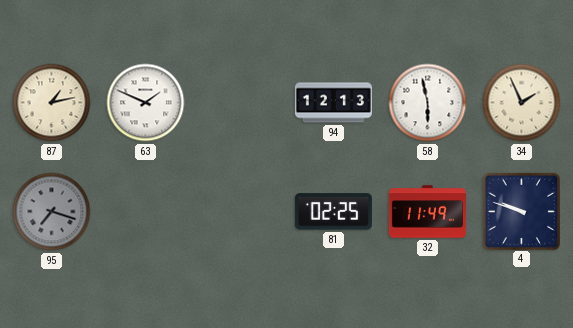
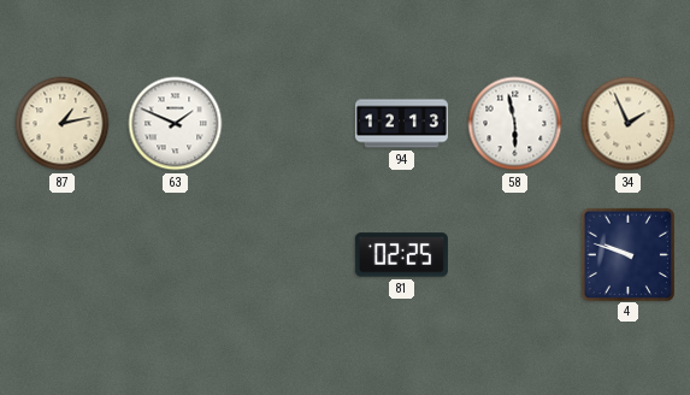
95: 7:18 -> none
32: 11:49 -> none
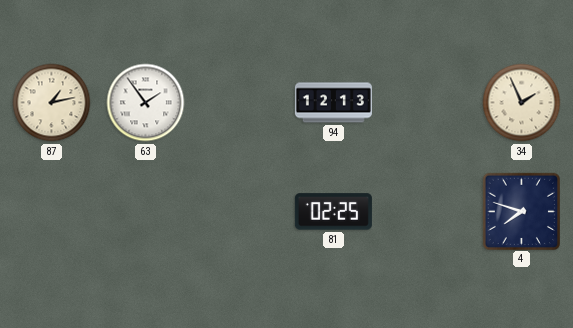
63: 1:49 -> 1:54
58: 5:58 -> none
4: 9:48 -> 7:48
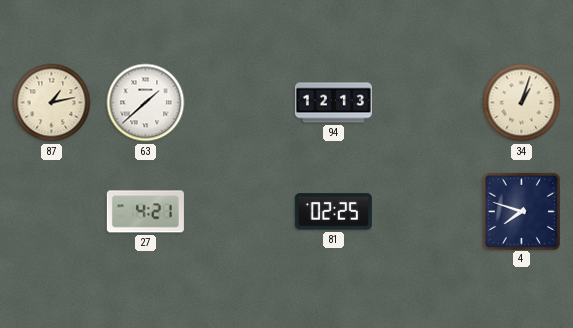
63: 1:54 -> 1:38
34: 1:56 -> 1:03
27: none -> 4:21
